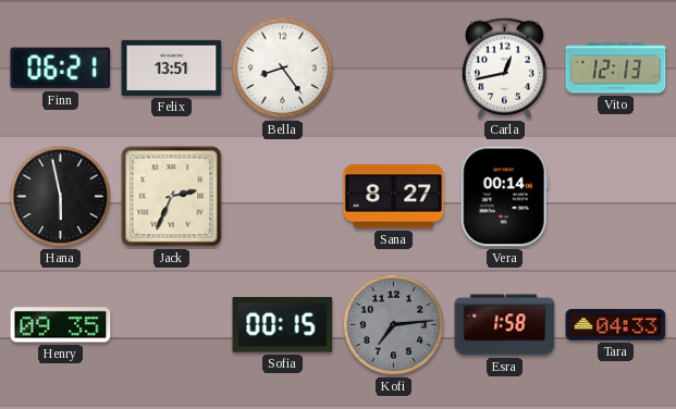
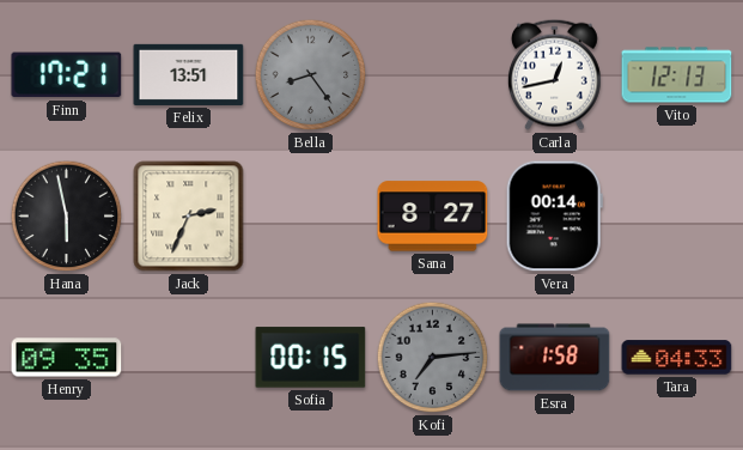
Finn: 06:21 -> 17:21
Bella dial: white -> grey
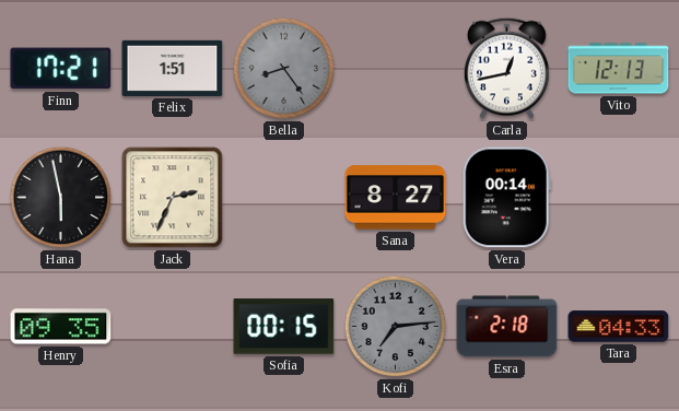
Felix: 13:51 -> 1:51
Esra: 1:58 -> 2:18
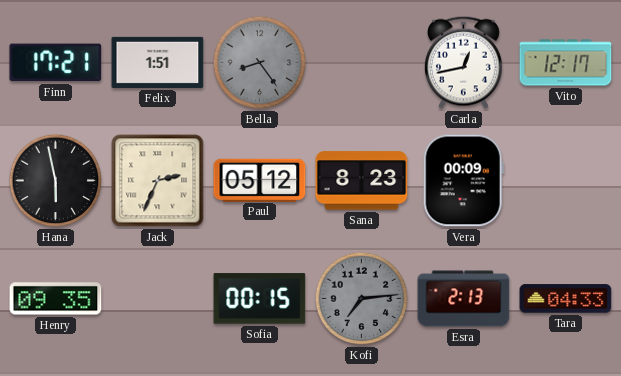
Vito: 12:13 -> 12:17
Paul: none -> 05:12
Sana: 8:27 -> 8:23
Vera: 00:14 -> 00:09
Esra: 2:18 -> 2:13
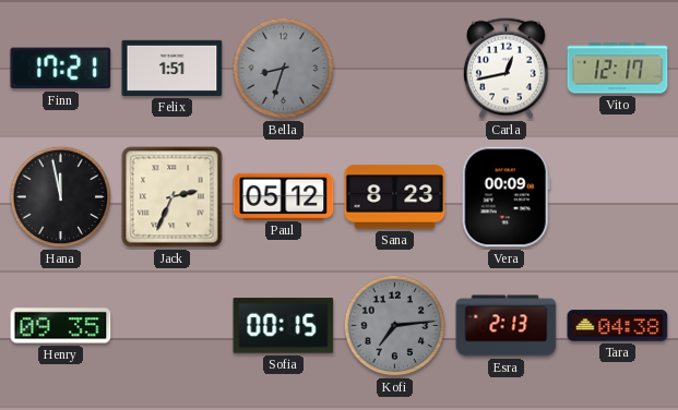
Bella: 8:24 -> 8:33
Hana: 5:58 -> 11:58
Tara: 04:33 -> 04:38
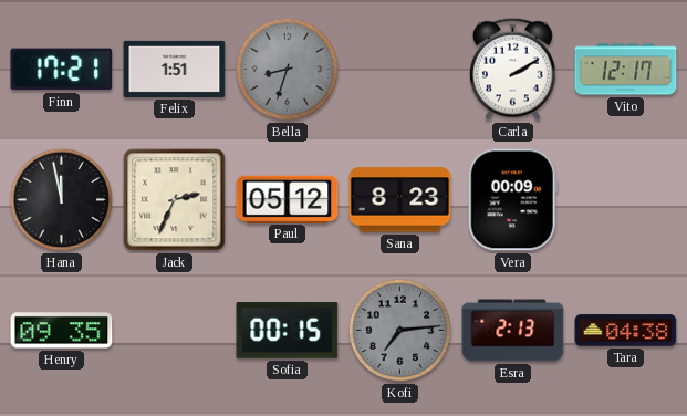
Carla: 12:43 -> 2:10
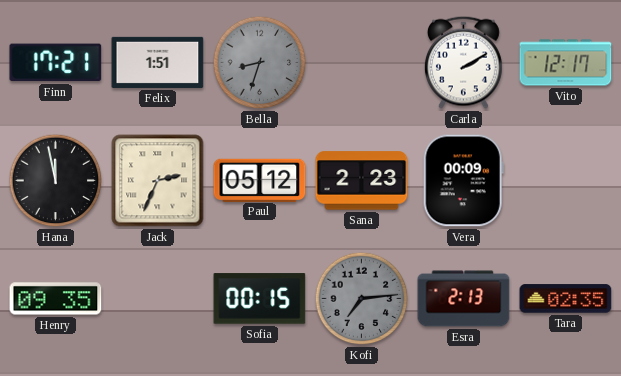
Sana: 8:23 -> 2:23
Tara: 04:38 -> 02:35
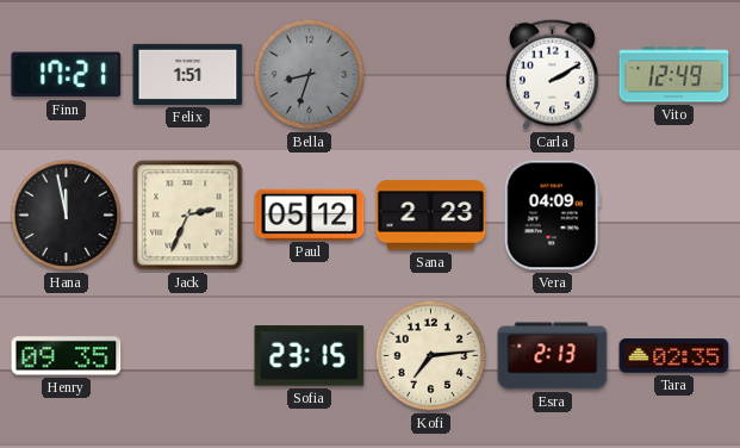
Vito: 12:17 -> 12:49
Vera: 00:09 -> 04:09
Sofia: 00:15 -> 23:15
Kofi dial: grey -> cream
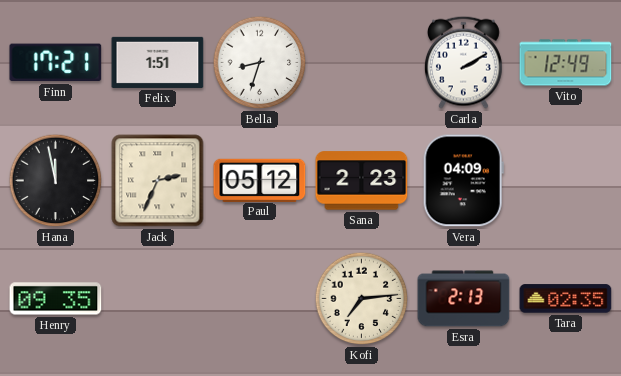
Bella dial: grey -> white
Sofia: 23:15 -> none
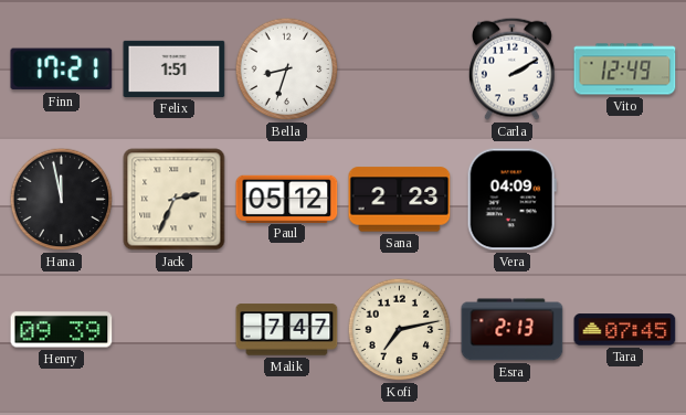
Henry: 09:35 -> 09:39
Malik: none -> 7:47
Kofi: 7:14 -> 7:13
Tara: 02:35 -> 07:45
